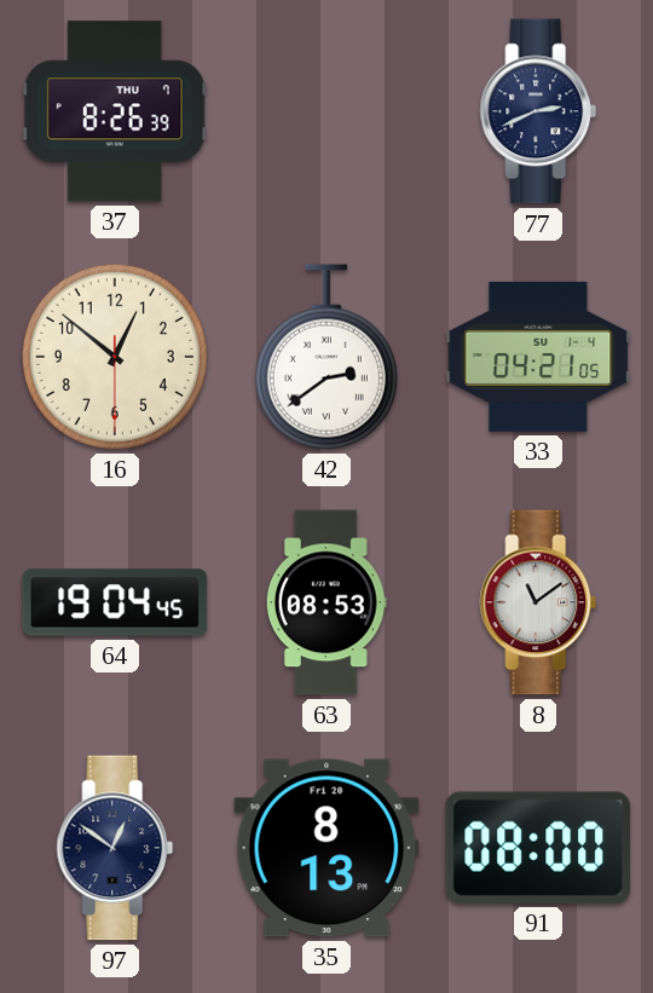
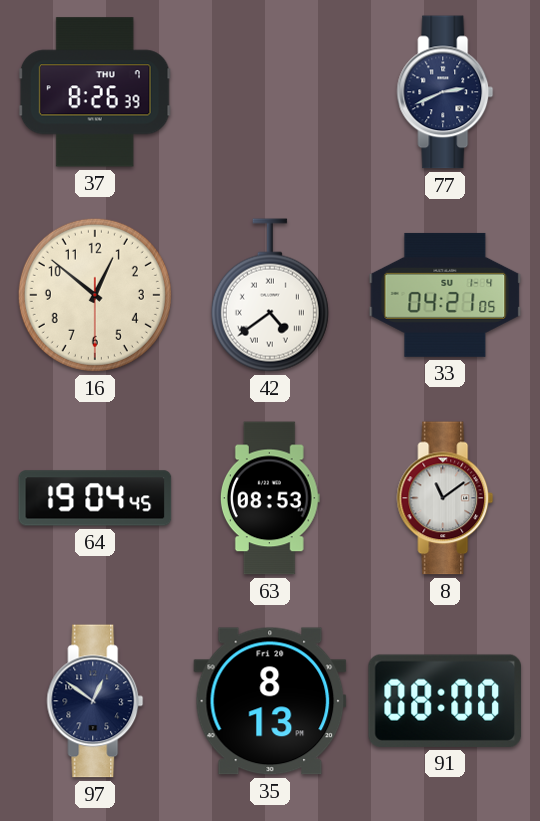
42: 2:39 -> 4:39
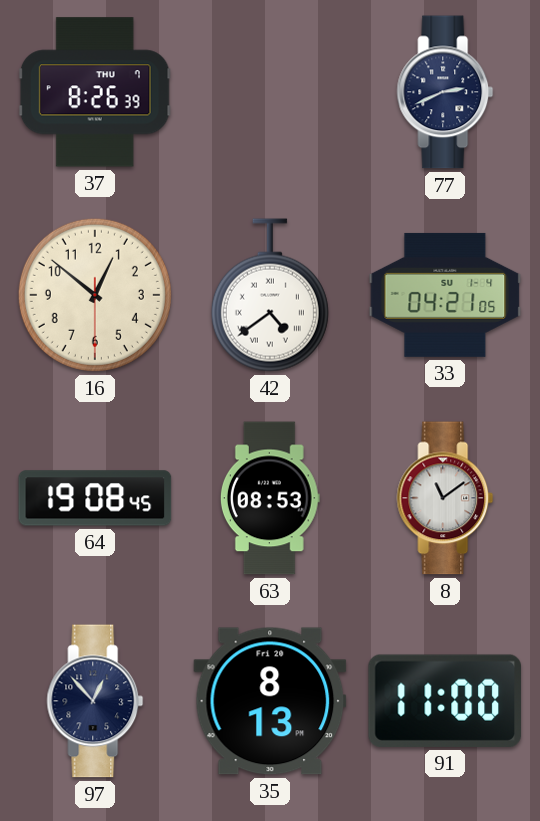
64: 19:04 -> 19:08
97: 12:51 -> 12:53
91: 08:00 -> 11:00
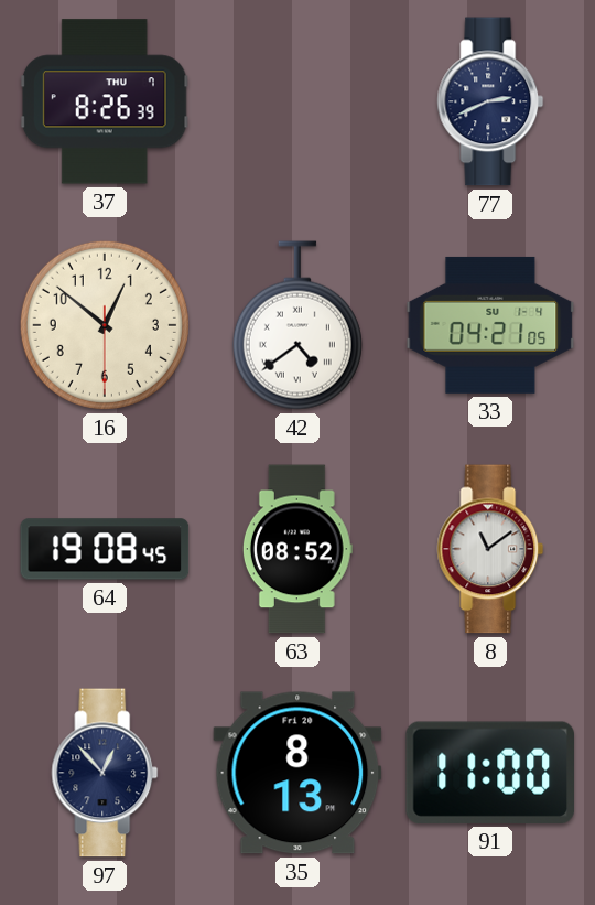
63: 08:53 -> 08:52
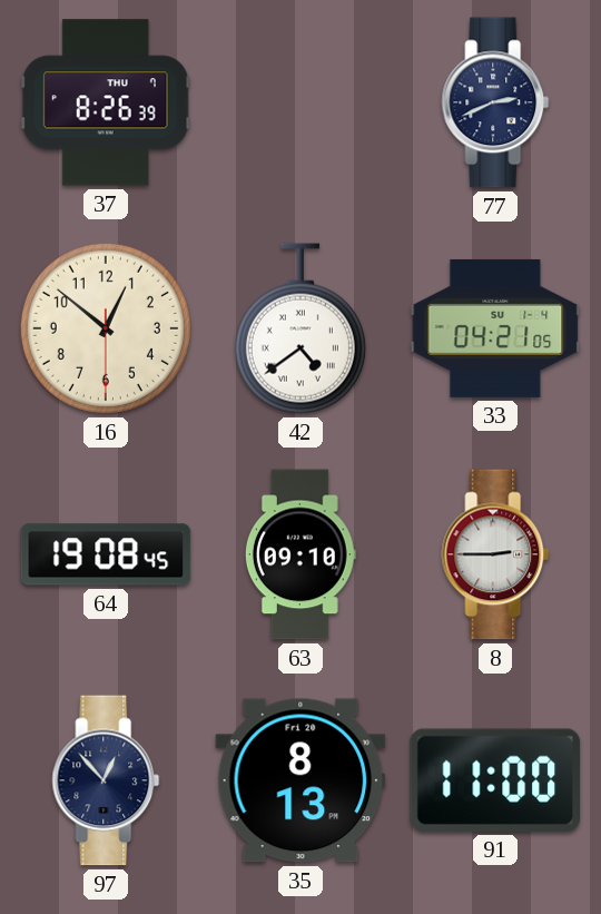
63: 08:52 -> 09:10
8: 11:09 -> 2:45
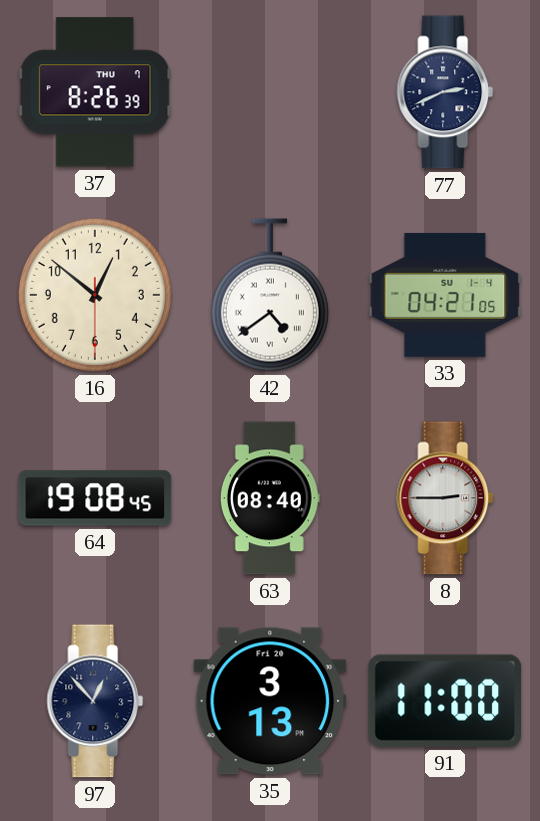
63: 09:10 -> 08:40
35: 8:13 -> 3:13
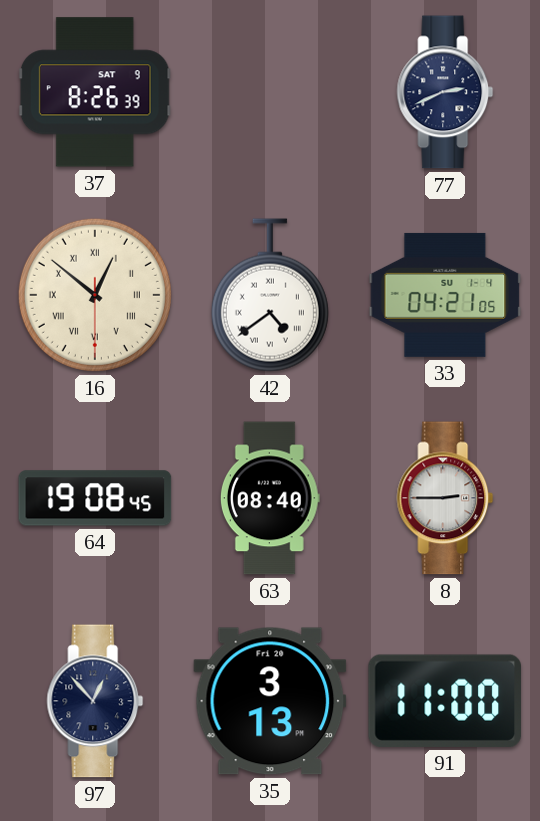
37 date: THU 7 -> SAT 9
16 numerals: Arabic -> Roman
